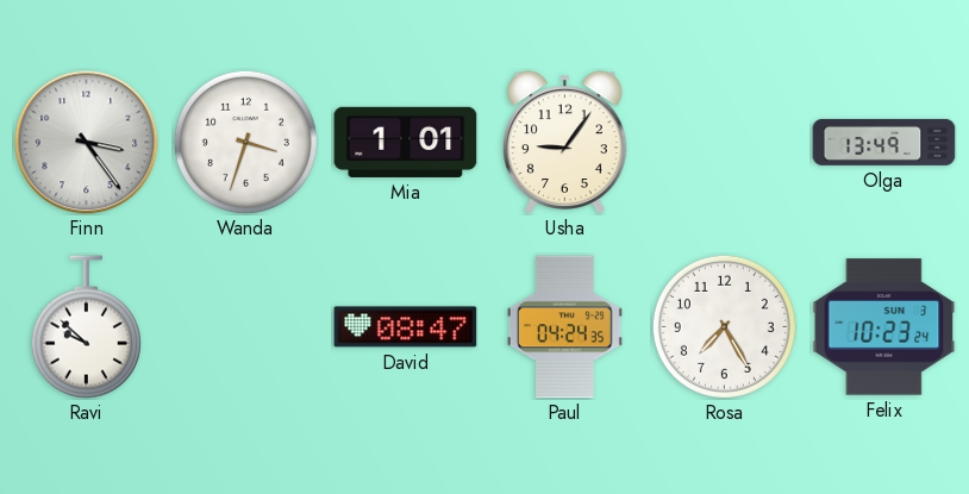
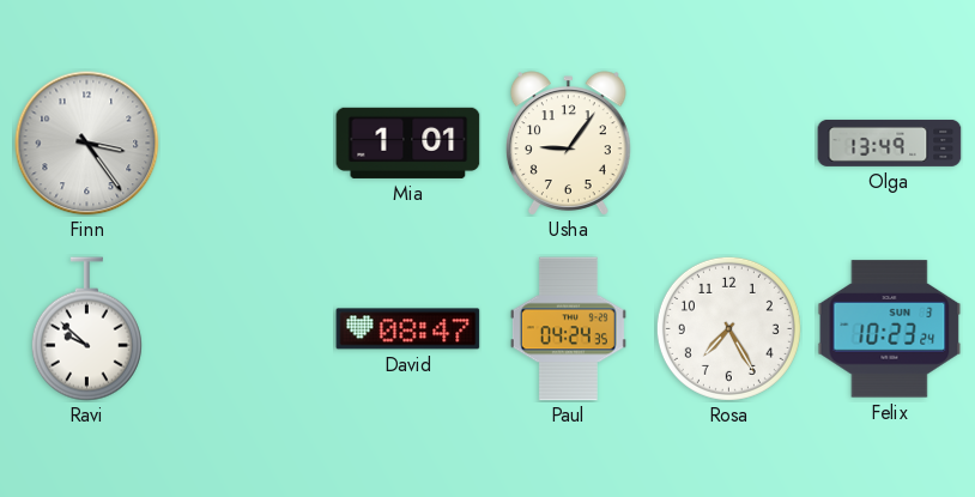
Wanda: 3:33 -> none
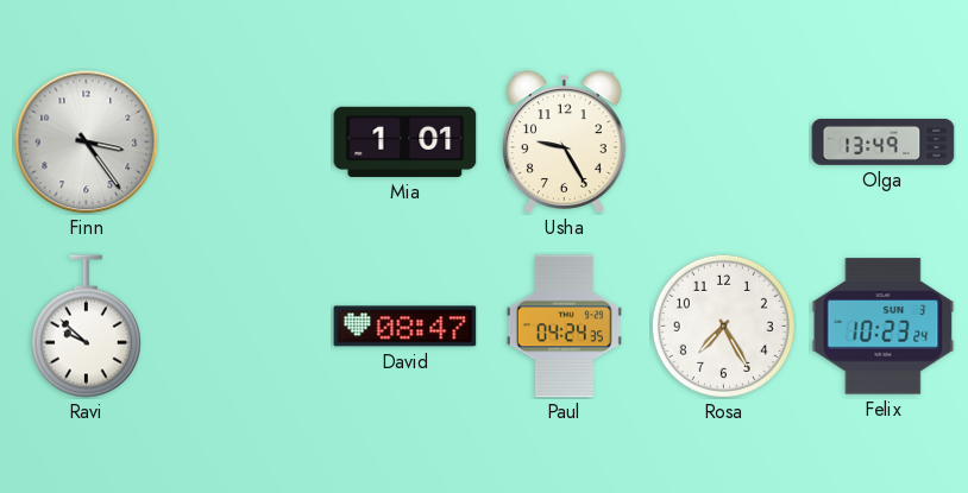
Usha: 9:06 -> 9:25
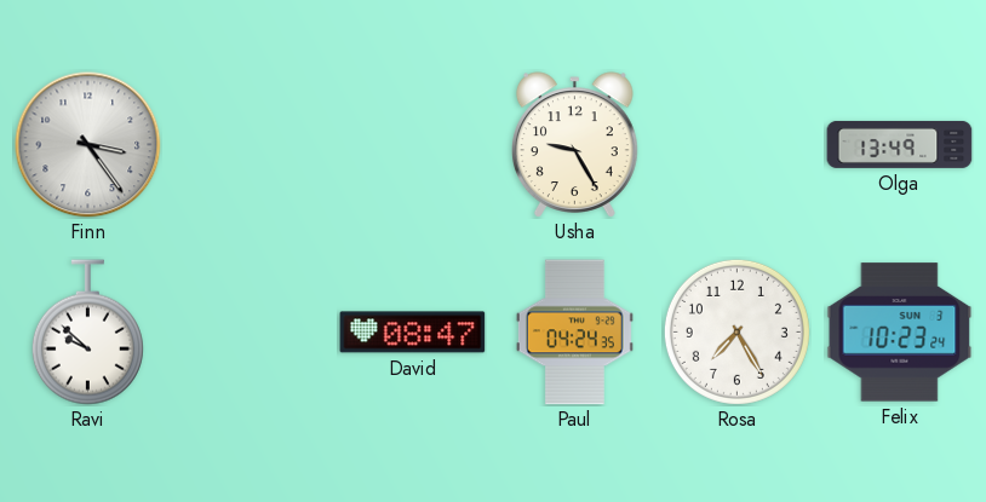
Mia: 1:01 -> none
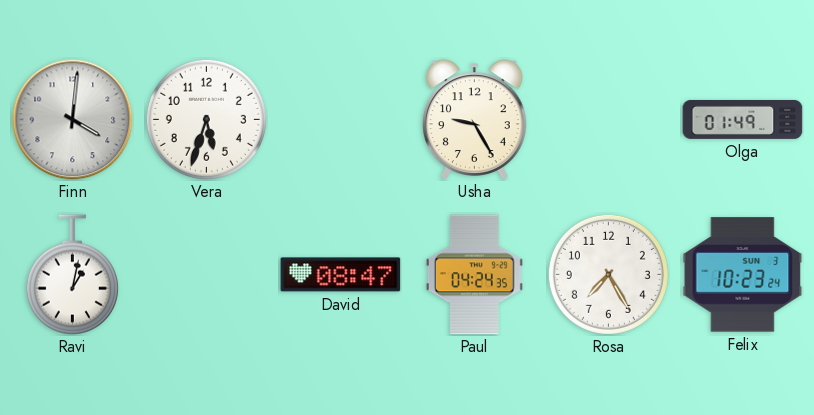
Finn: 3:24 -> 4:01
Vera: none -> 5:33
Olga: 13:49 -> 01:49
Ravi: 9:52 -> 1:02
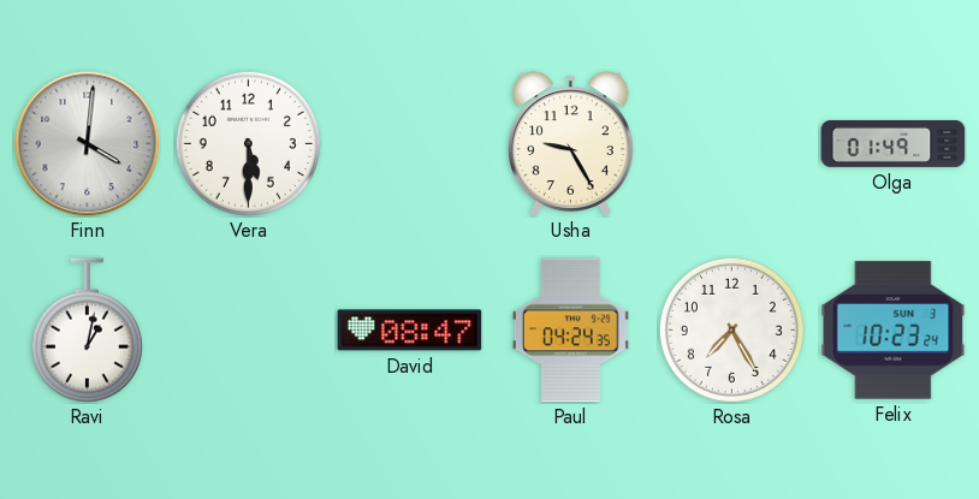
Vera: 5:33 -> 5:30
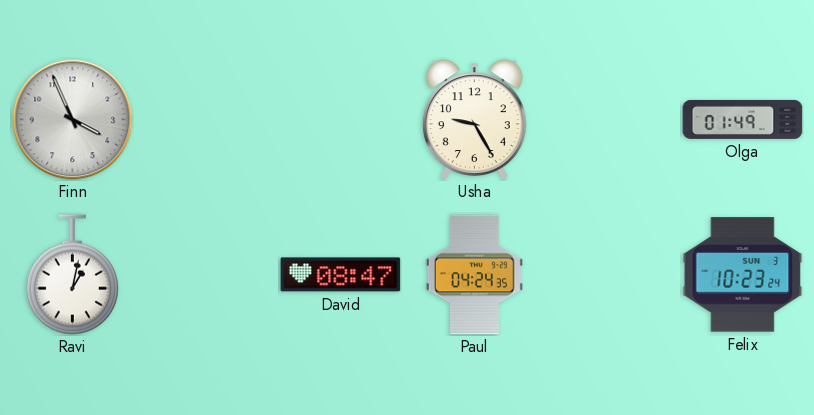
Finn: 4:01 -> 3:56
Vera: 5:30 -> none
Rosa: 7:25 -> none
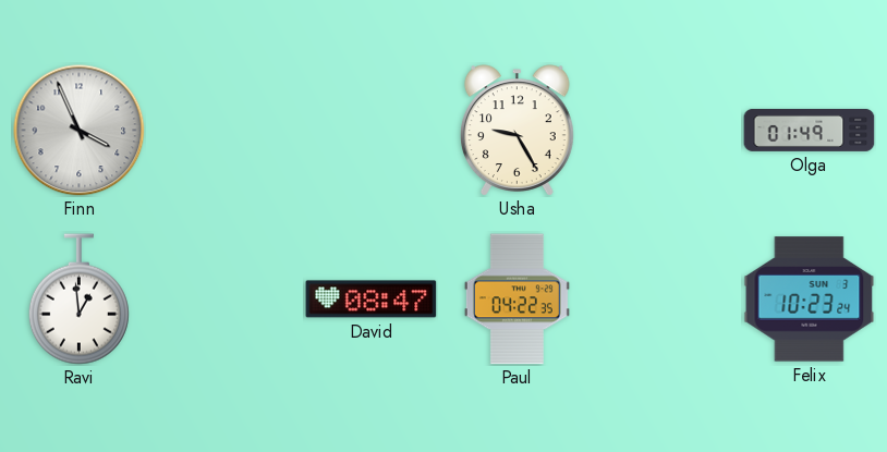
Ravi: 1:02 -> 12:59
Paul: 04:24 -> 04:22
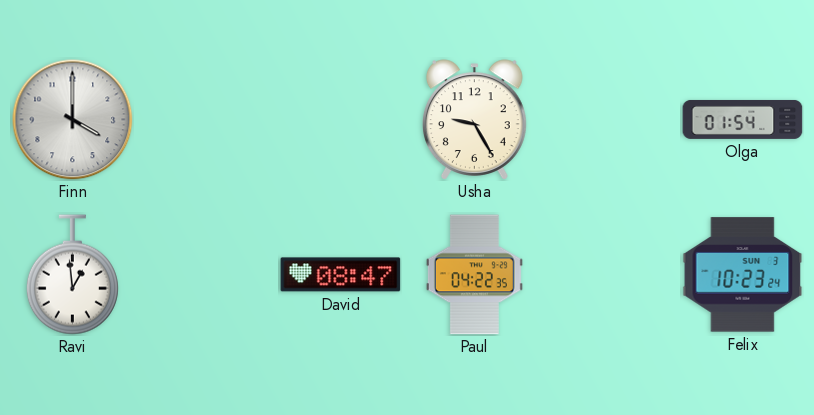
Finn: 3:56 -> 4:00
Olga: 01:49 -> 01:54
